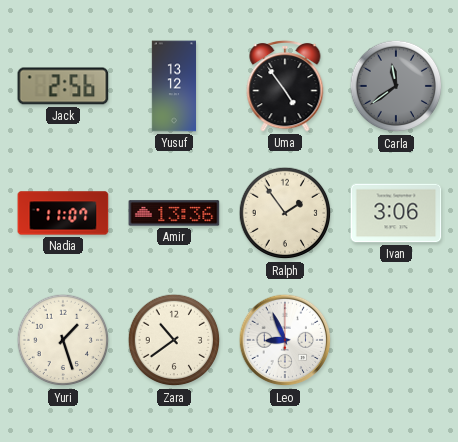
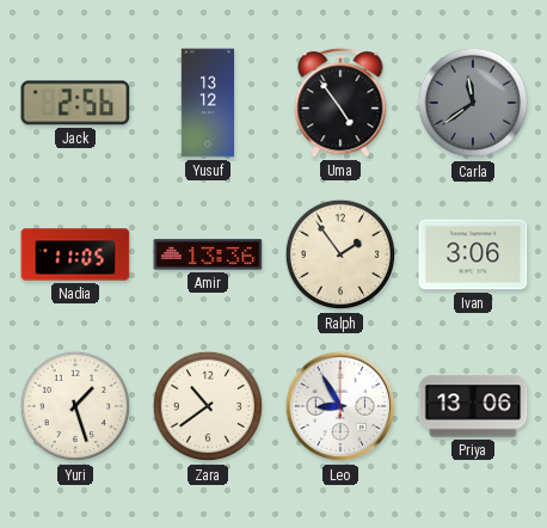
Nadia: 11:07 -> 11:05
Leo: 8:56 -> 8:55
Priya: none -> 13:06
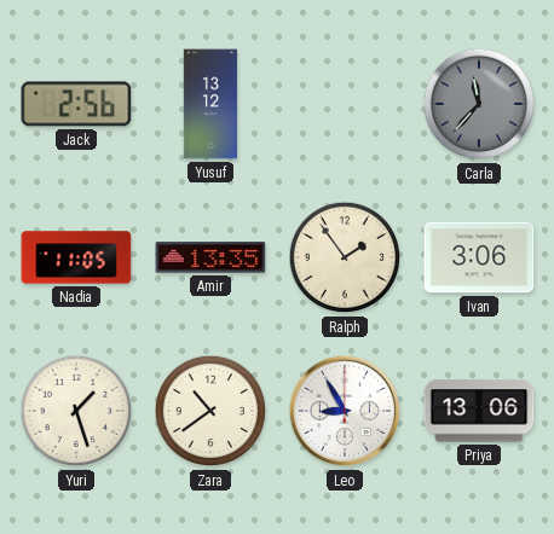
Uma: 4:54 -> none
Carla: 11:39 -> 11:37
Amir: 13:36 -> 13:35
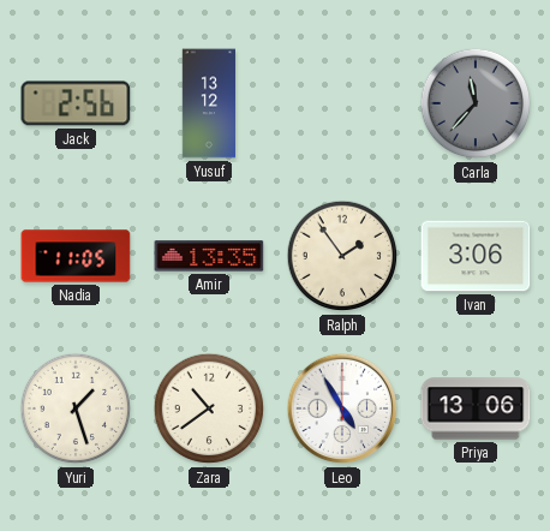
Leo: 8:55 -> 4:55
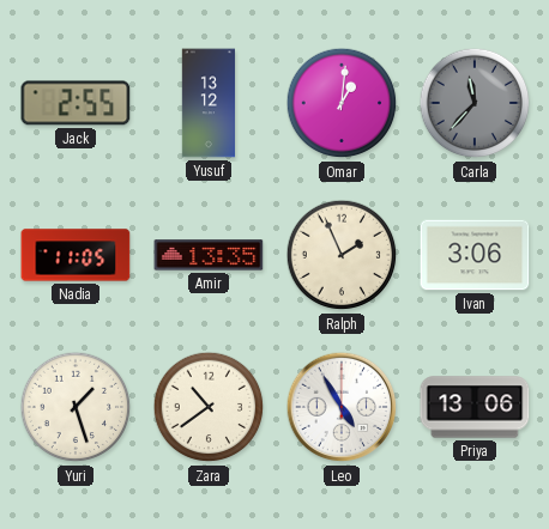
Jack: 2:56 -> 2:55
Omar: none -> 1:01
Ralph: 1:54 -> 1:56
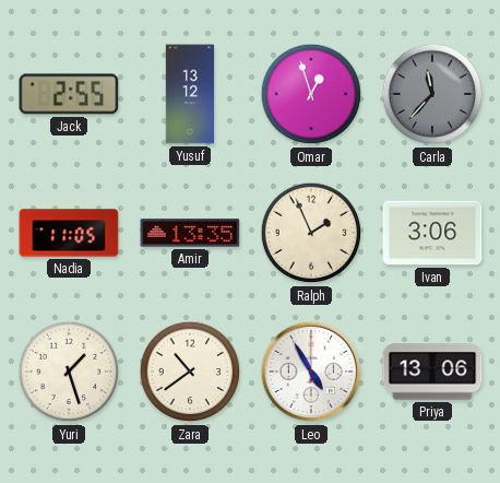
Omar: 1:01 -> 12:57
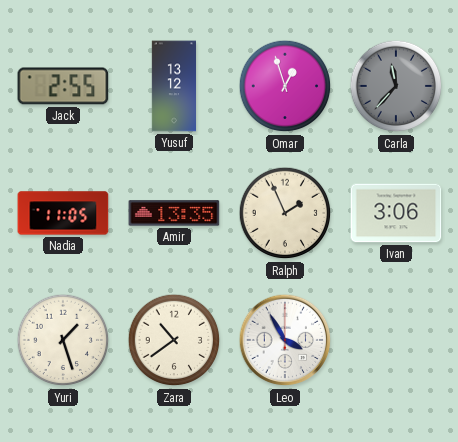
Leo: 4:55 -> 3:55
Priya: 13:06 -> none
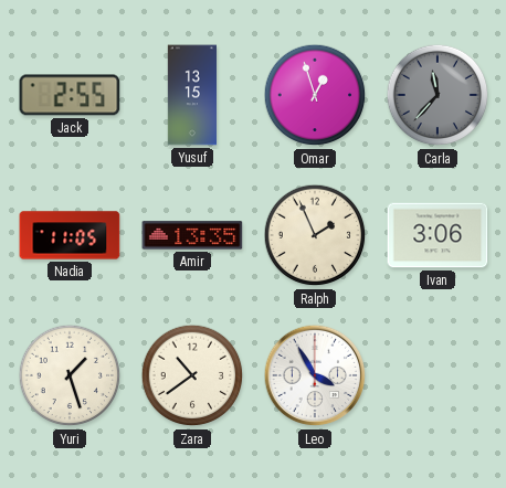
Yusuf: 13:12 -> 13:15
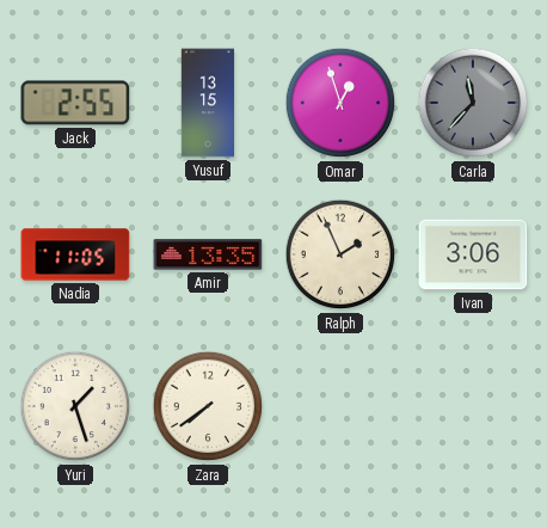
Zara: 10:39 -> 7:39
Leo: 3:55 -> none
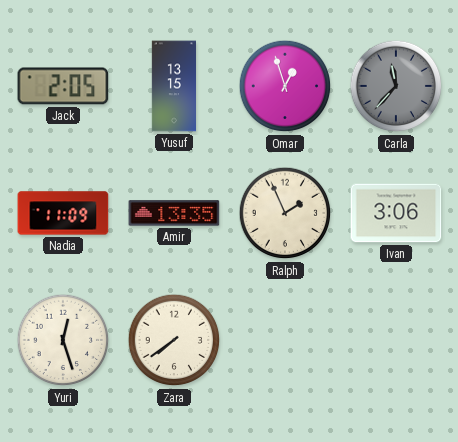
Jack: 2:55 -> 2:05
Nadia: 11:05 -> 11:09
Yuri: 1:27 -> 12:27
